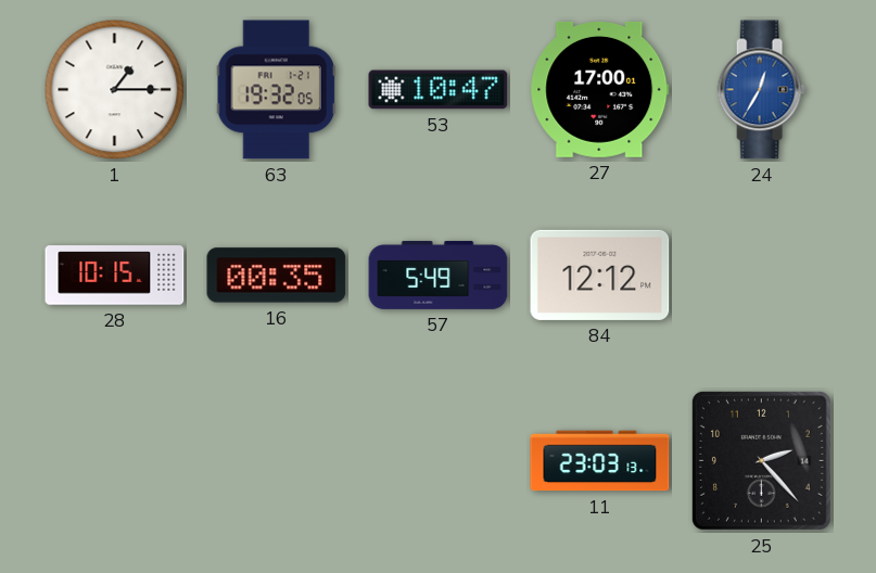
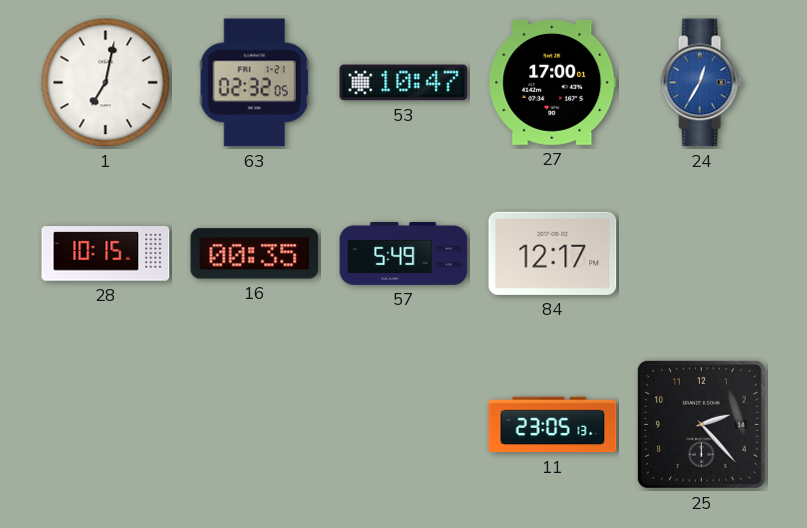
1: 1:15 -> 7:02
63: 19:32 -> 02:32
84: 12:12 -> 12:17
11: 23:03 -> 23:05
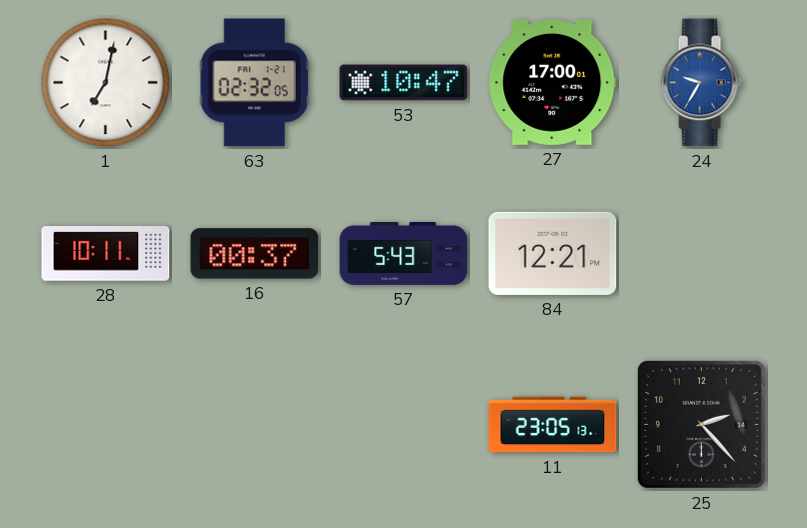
24: 12:35 -> 9:35
28: 10:15 -> 10:11
16: 00:35 -> 00:37
57: 5:49 -> 5:43
84: 12:17 -> 12:21
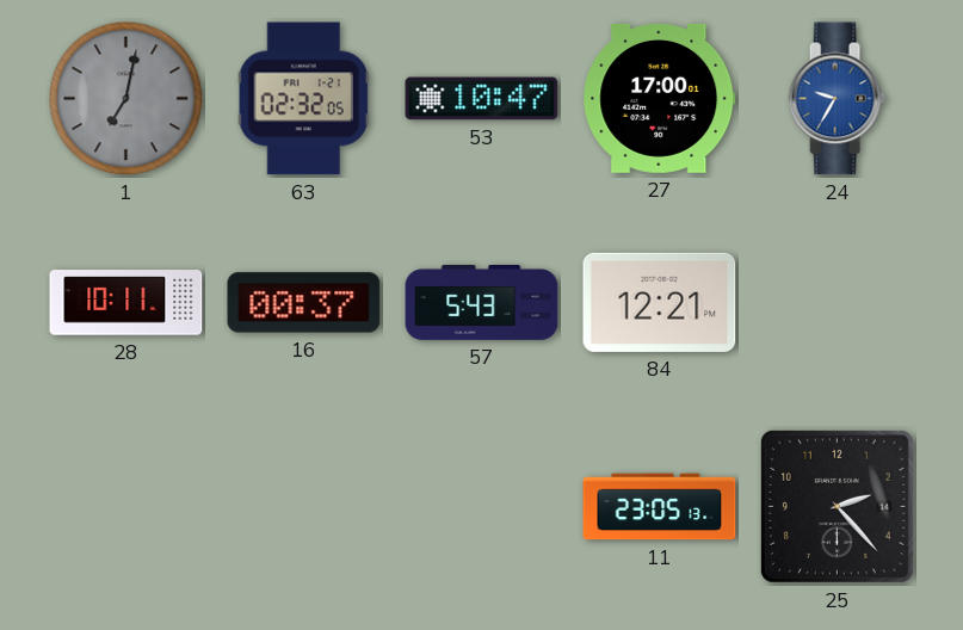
1 dial: white -> grey
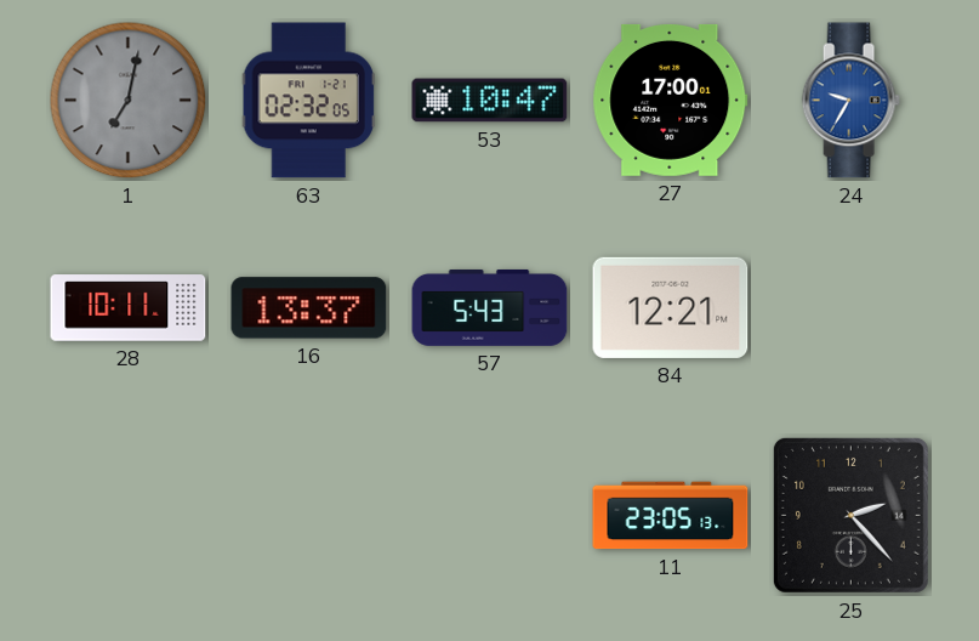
16: 00:37 -> 13:37
